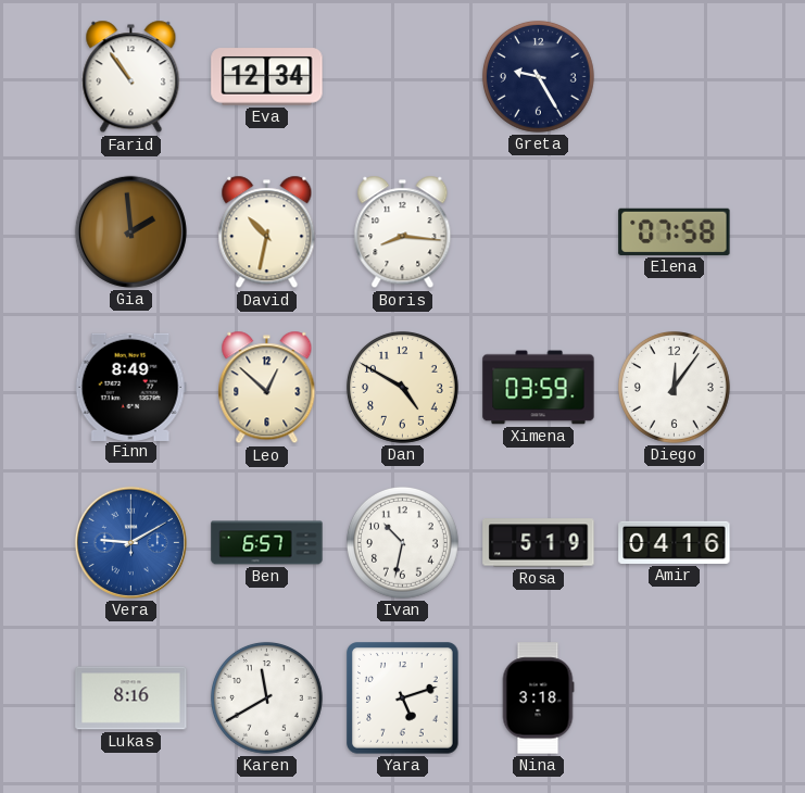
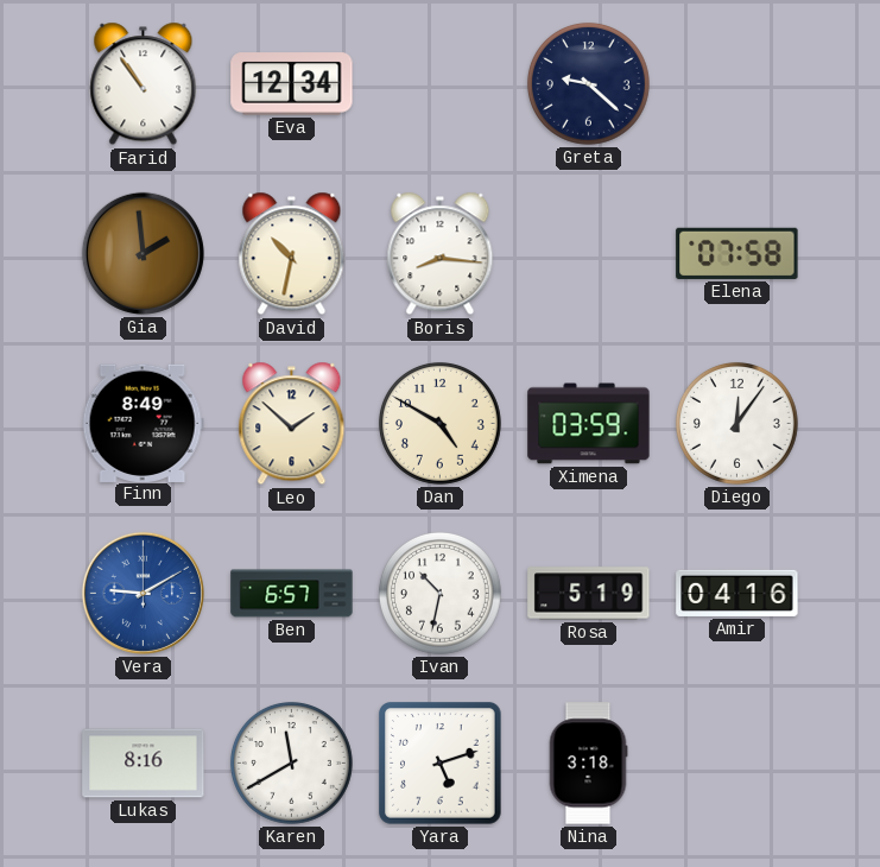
Greta: 9:25 -> 9:22
Leo: 12:52 -> 1:52
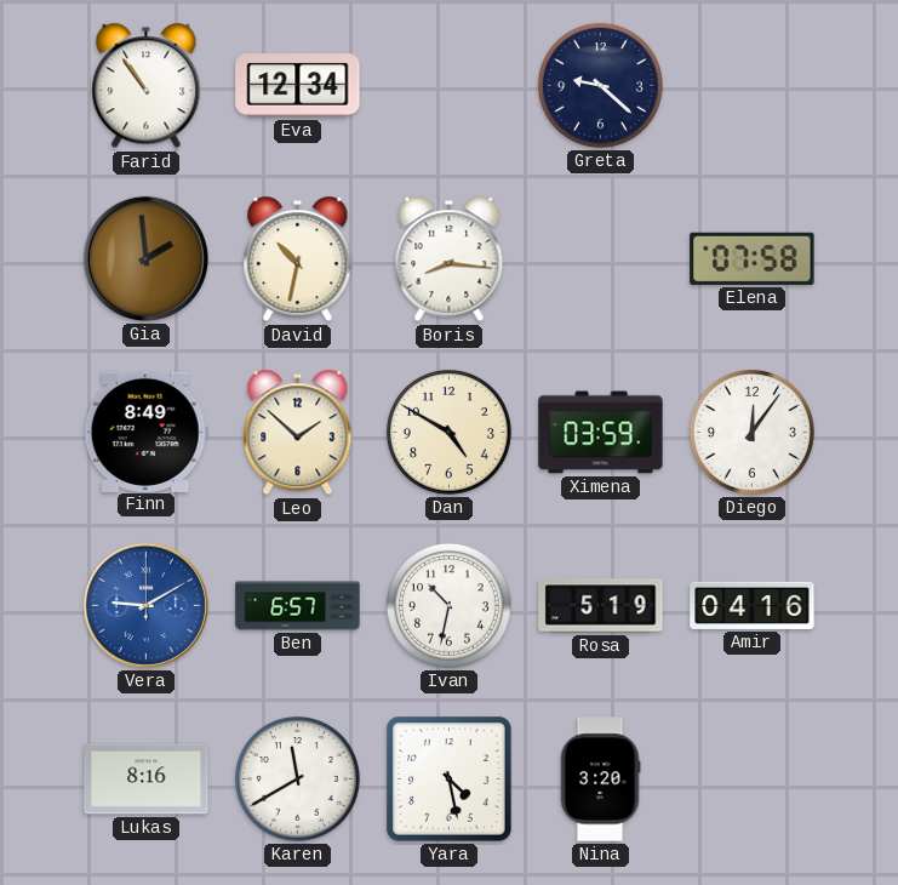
Yara: 5:12 -> 4:28
Nina: 3:18 -> 3:20
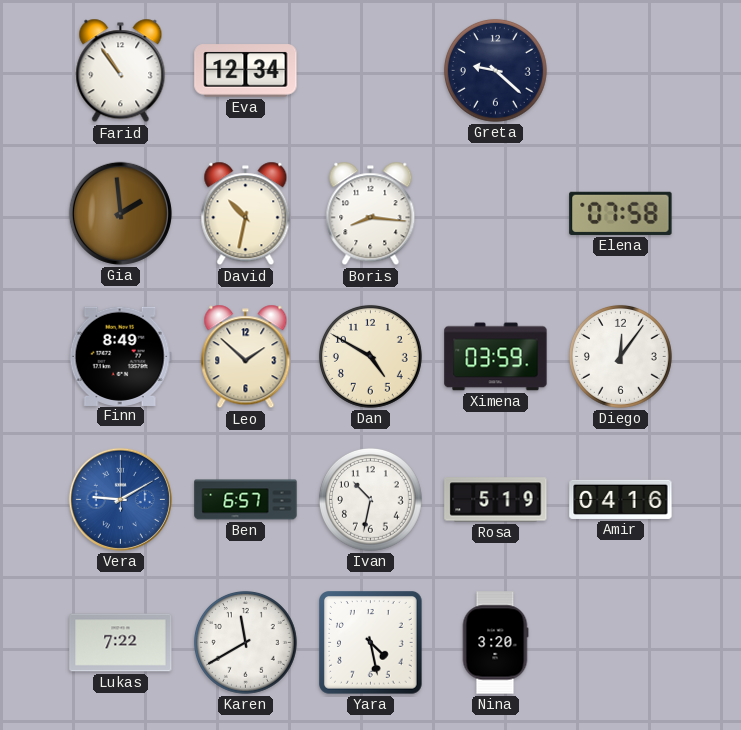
Lukas: 8:16 -> 7:22
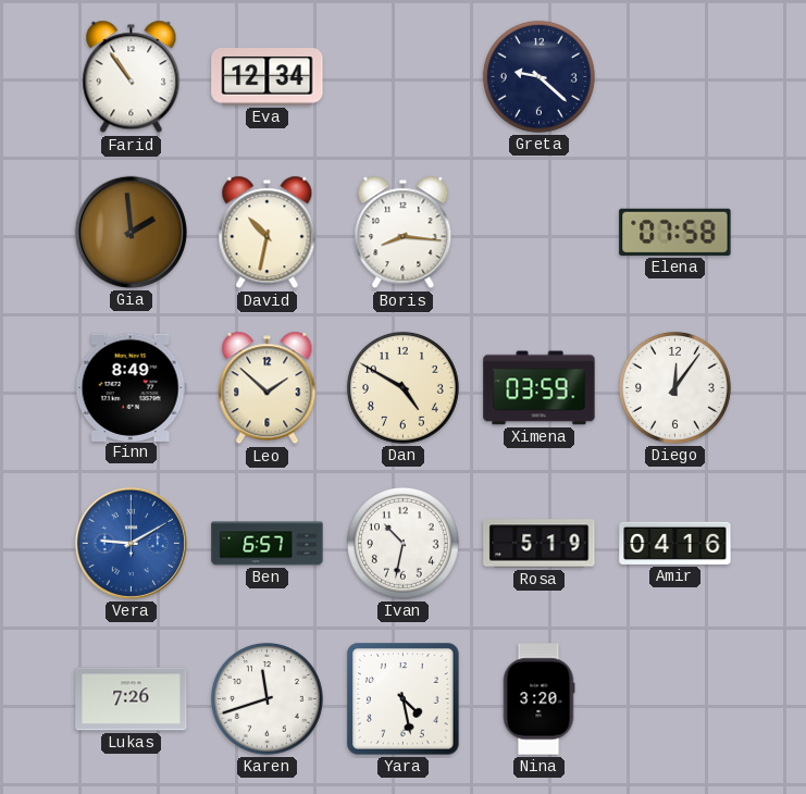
Lukas: 7:22 -> 7:26
Karen: 11:40 -> 11:42
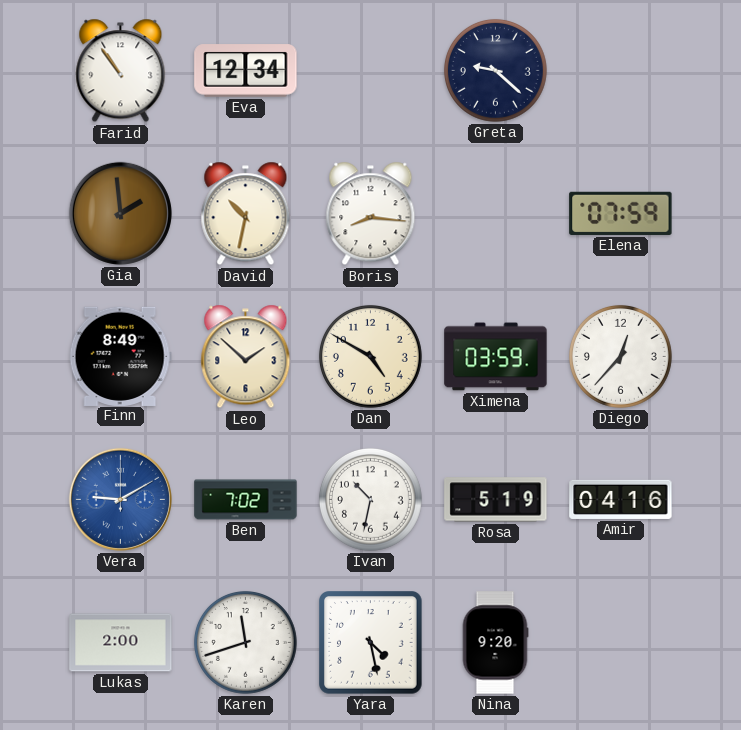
Elena: 07:58 -> 07:59
Diego: 12:06 -> 12:37
Ben: 6:57 -> 7:02
Lukas: 7:26 -> 2:00
Nina: 3:20 -> 9:20
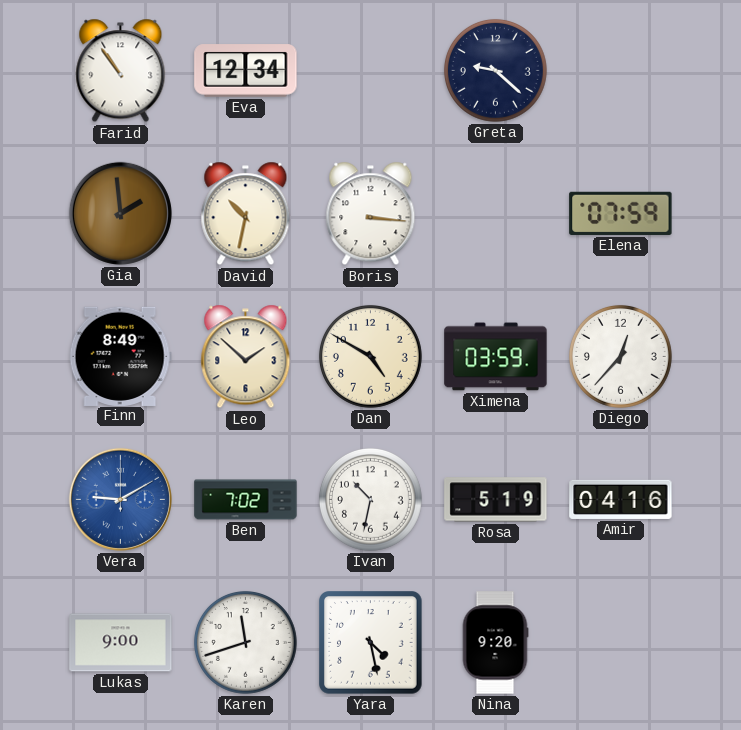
Boris: 8:16 -> 3:16
Lukas: 2:00 -> 9:00
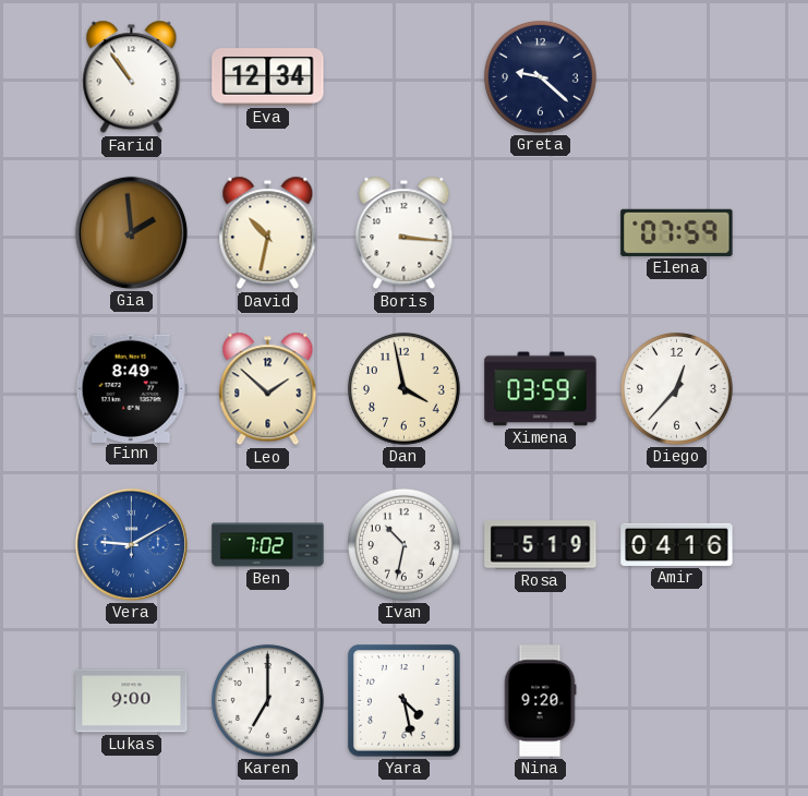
Dan: 4:50 -> 3:58
Karen: 11:42 -> 7:00
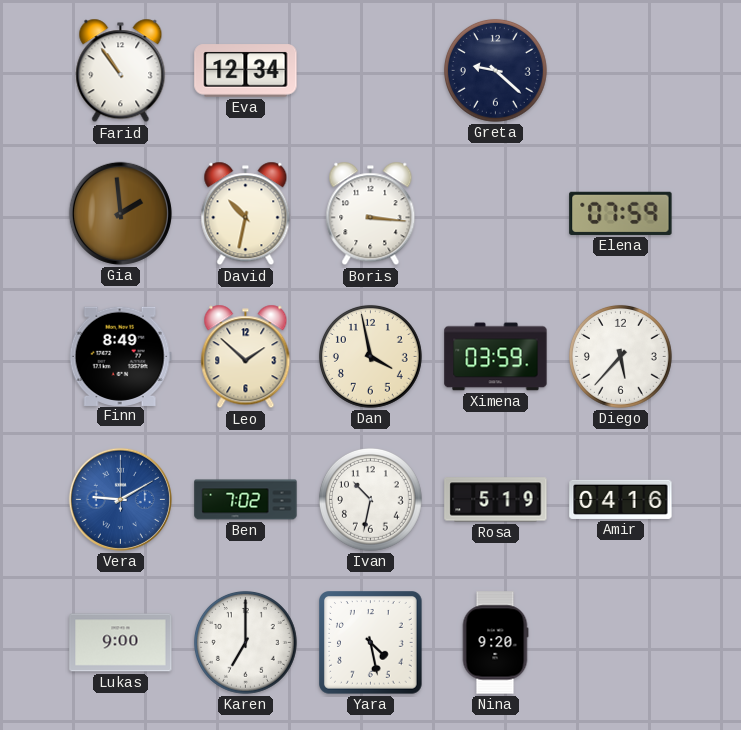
Diego: 12:37 -> 5:37
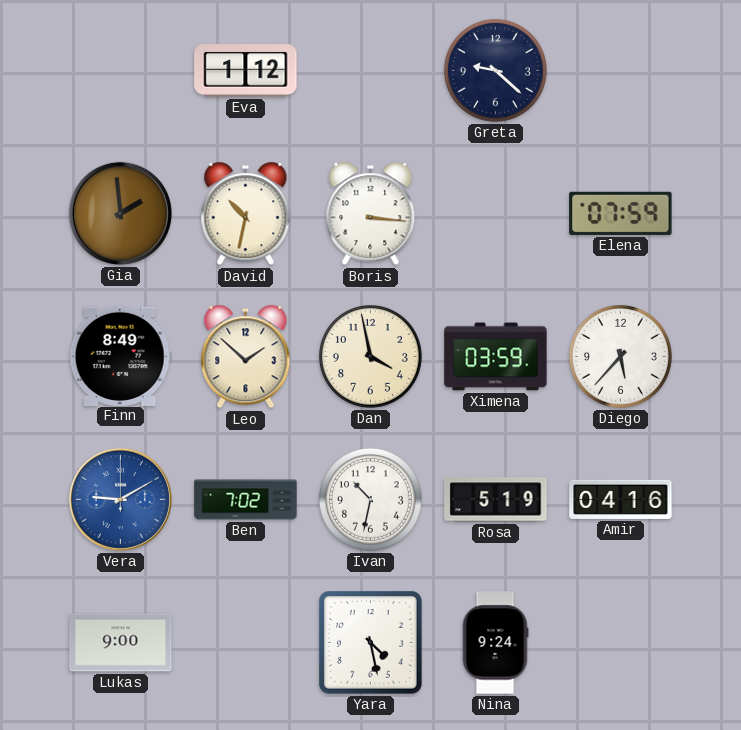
Farid: 10:54 -> none
Eva: 12:34 -> 1:12
Karen: 7:00 -> none
Nina: 9:20 -> 9:24
